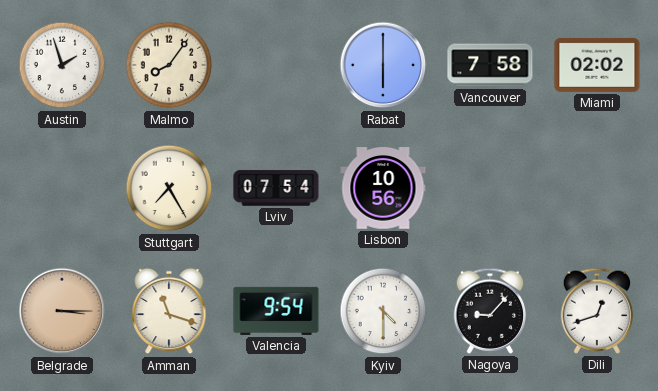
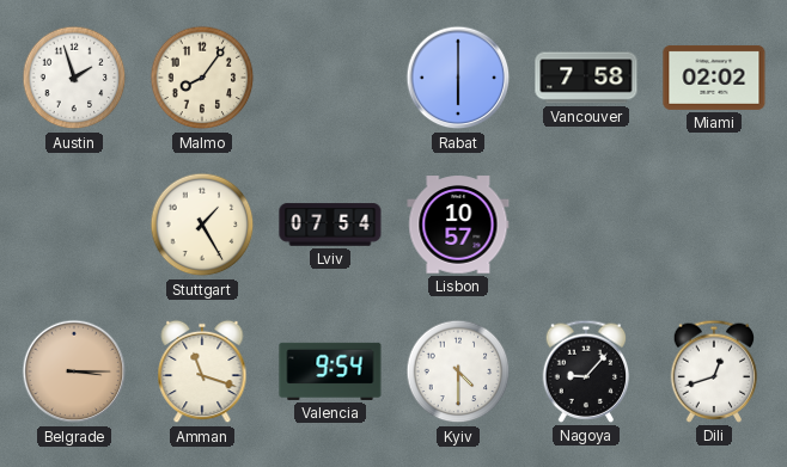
Stuttgart: 7:25 -> 1:25
Lisbon: 10:56 -> 10:57
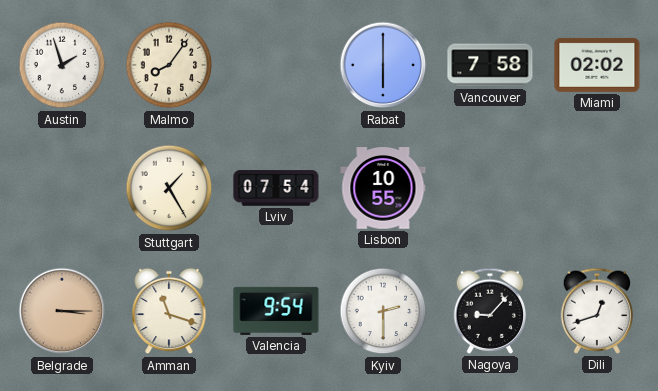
Lisbon: 10:57 -> 10:55
Kyiv: 4:30 -> 2:30
